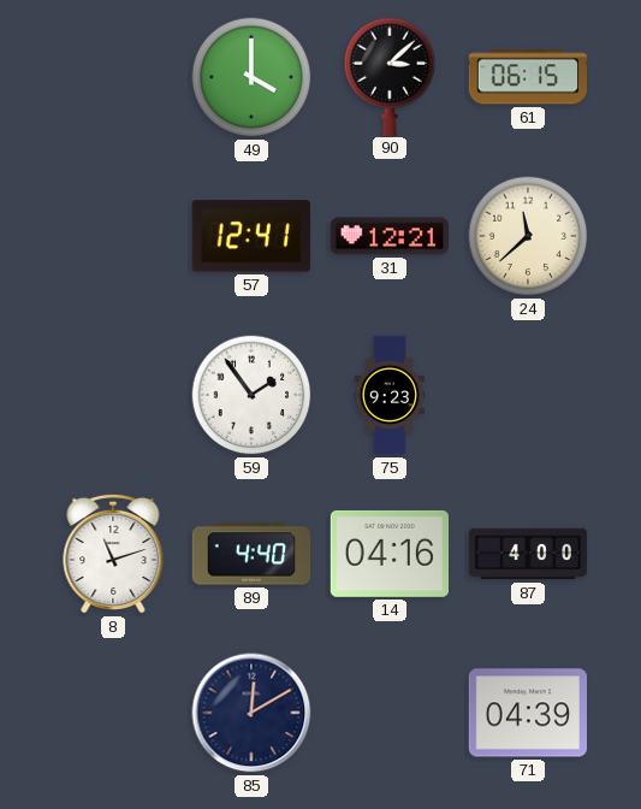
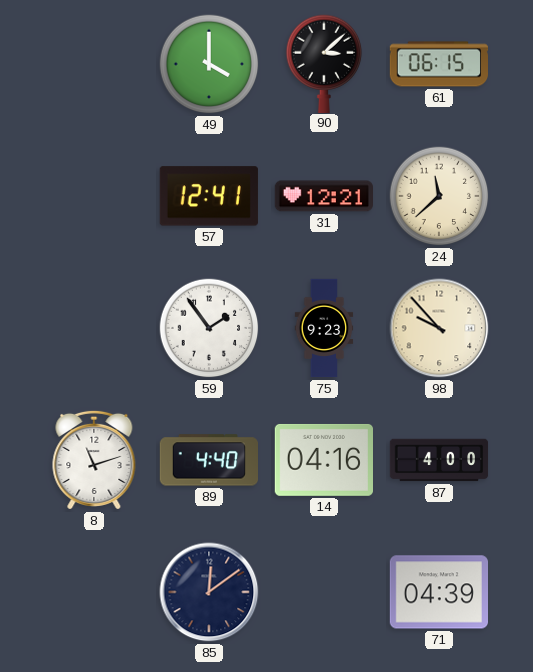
98: none -> 9:53
85: 12:10 -> 12:09
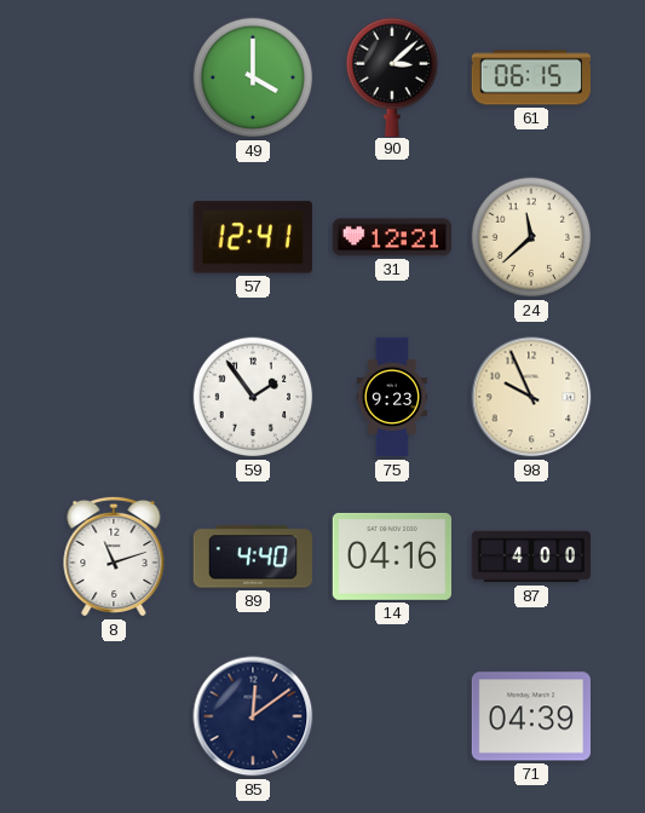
98: 9:53 -> 9:56
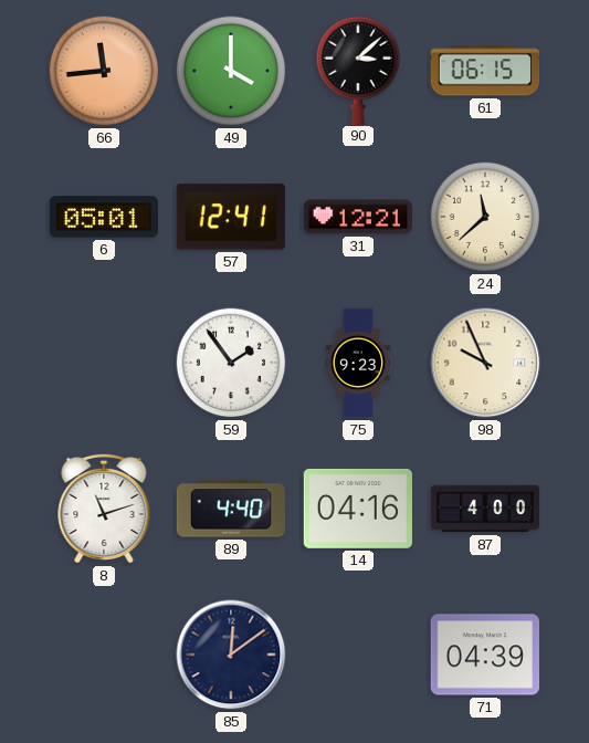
66: none -> 11:44
6: none -> 05:01
